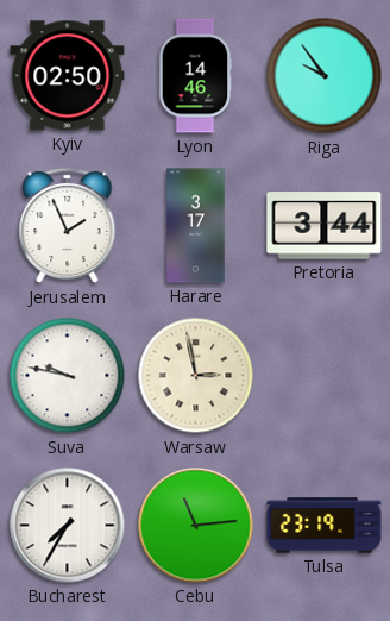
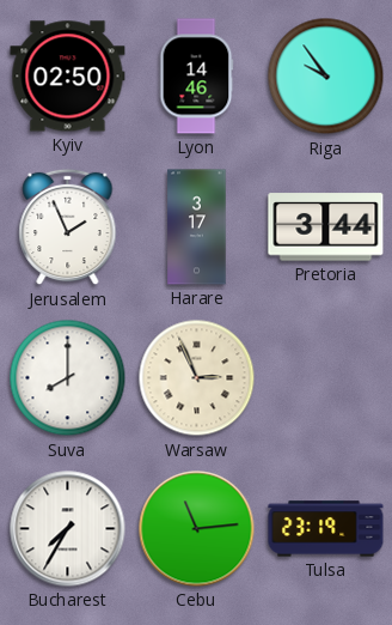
Suva: 9:47 -> 8:00
Warsaw: 2:58 -> 2:56
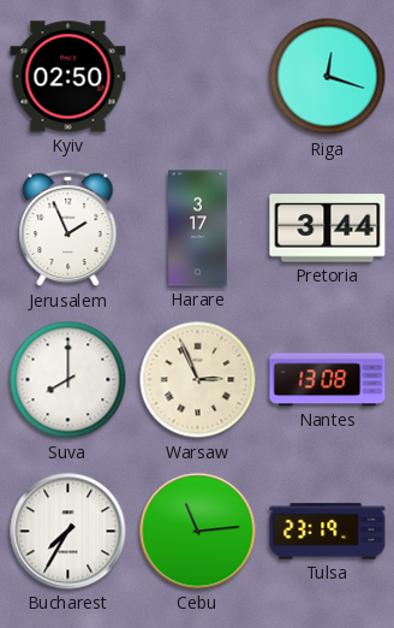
Lyon: 14:46 -> none
Riga: 9:54 -> 12:18
Nantes: none -> 13:08
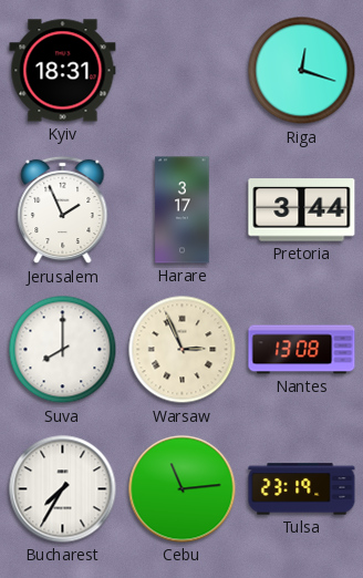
Kyiv: 02:50 -> 18:31
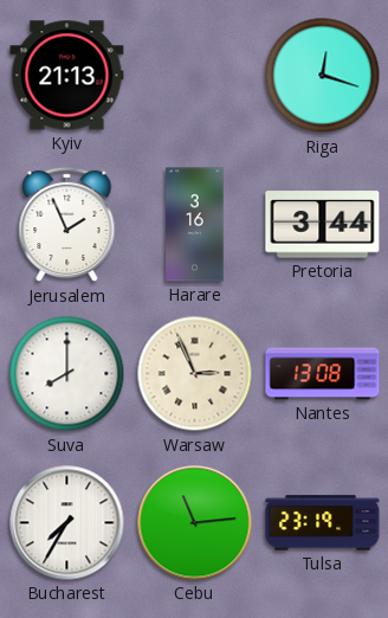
Kyiv: 18:31 -> 21:13
Harare: 3:17 -> 3:16
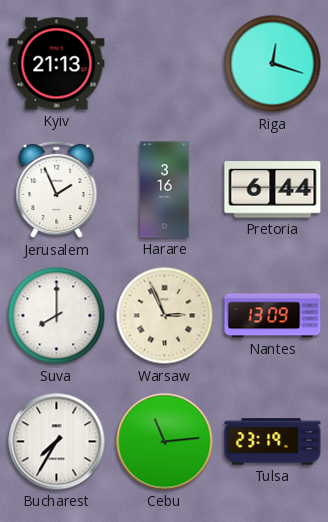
Pretoria: 3:44 -> 6:44
Nantes: 13:08 -> 13:09
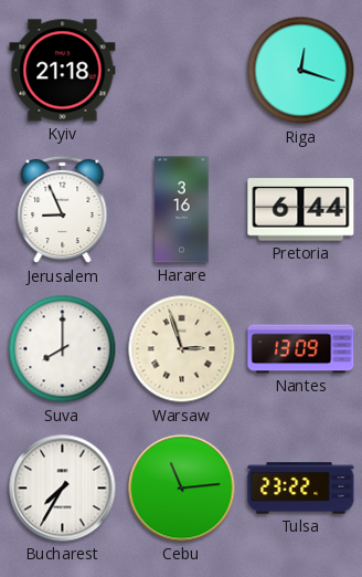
Kyiv: 21:13 -> 21:18
Jerusalem: 1:56 -> 8:56
Warsaw: 2:56 -> 2:57
Tulsa: 23:19 -> 23:22
